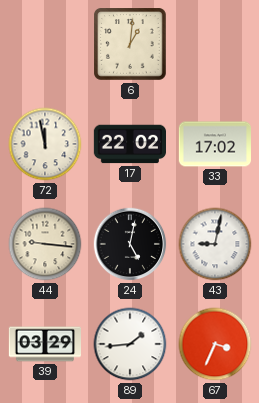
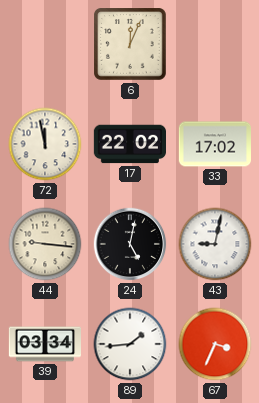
6: 1:01 -> 12:04
39: 03:29 -> 03:34
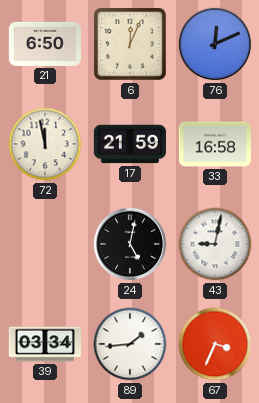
21: none -> 6:50
76: none -> 12:11
17: 22:02 -> 21:59
33: 17:02 -> 16:58
44: 9:16 -> none
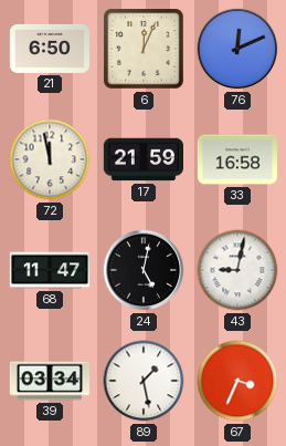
68: none -> 11:47
89: 1:44 -> 1:28
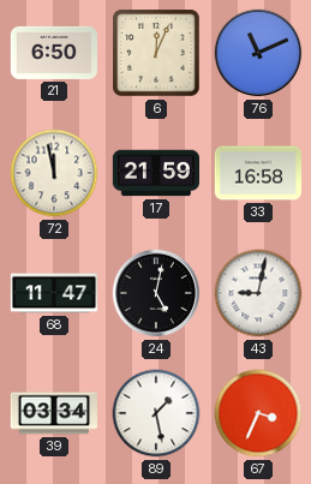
76: 12:11 -> 11:11
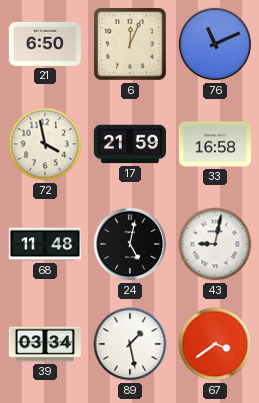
72: 11:58 -> 3:58
68: 11:47 -> 11:48
67: 3:34 -> 3:39
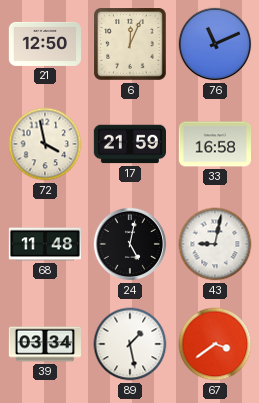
21: 6:50 -> 12:50
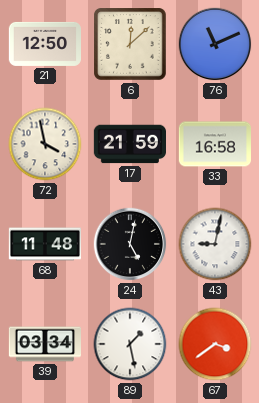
6: 12:04 -> 12:08
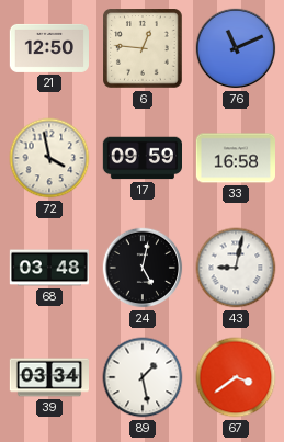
6: 12:08 -> 12:46
17: 21:59 -> 09:59
68: 11:48 -> 03:48
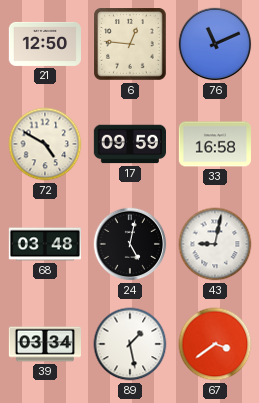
72: 3:58 -> 4:50
